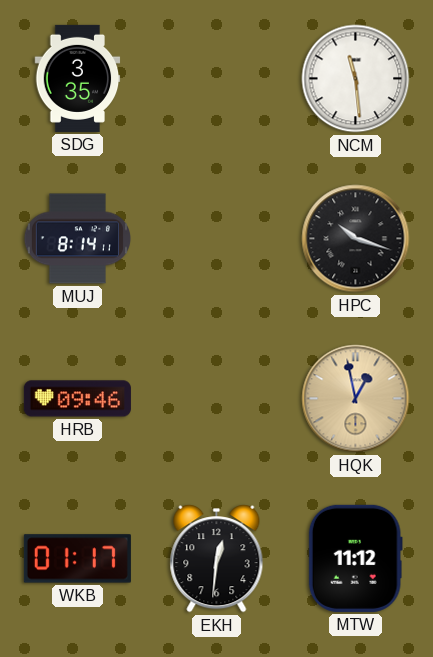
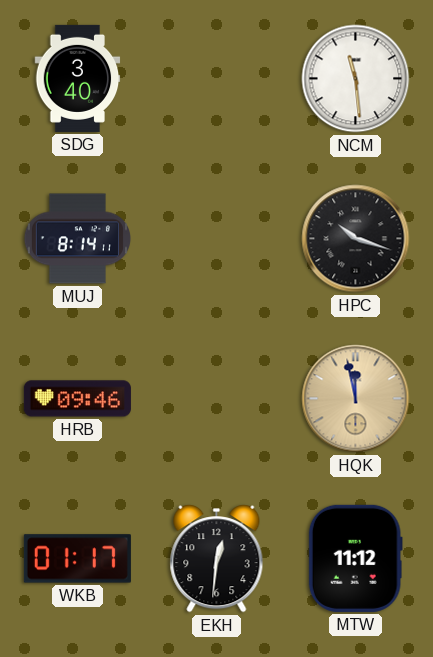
SDG: 3:35 -> 3:40
HQK: 12:58 -> 11:58
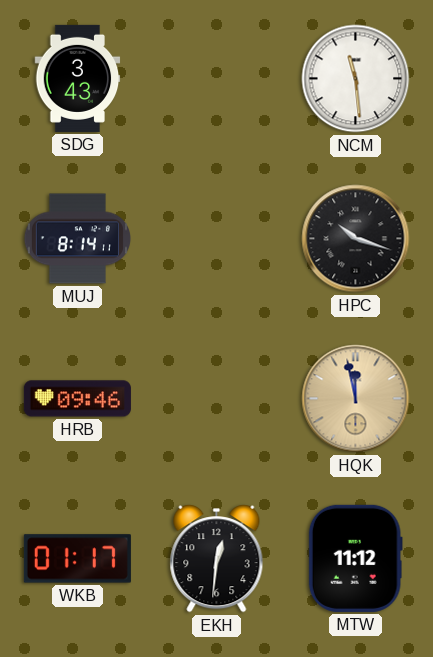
SDG: 3:40 -> 3:43
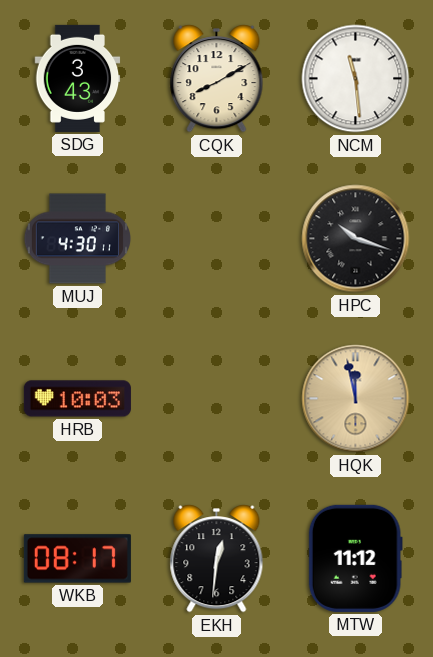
CQK: none -> 8:10
MUJ: 8:14 -> 4:30
HRB: 09:46 -> 10:03
WKB: 01:17 -> 08:17
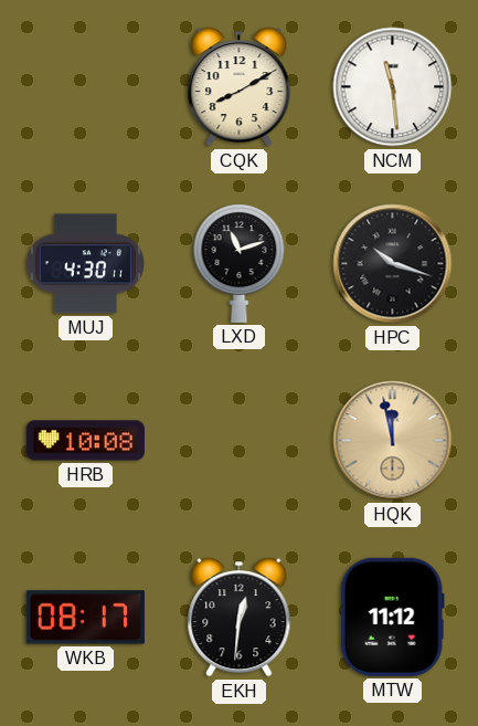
SDG: 3:43 -> none
LXD: none -> 11:12
HRB: 10:03 -> 10:08
